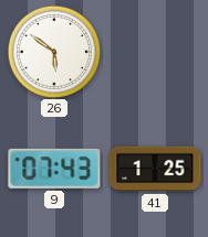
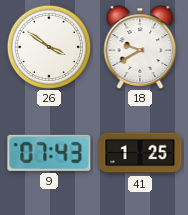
26: 5:51 -> 3:51
18: none -> 9:40
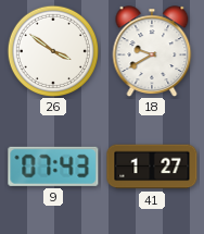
41: 1:25 -> 1:27
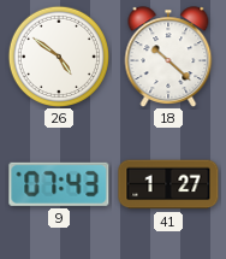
26: 3:51 -> 4:51
18: 9:40 -> 10:22
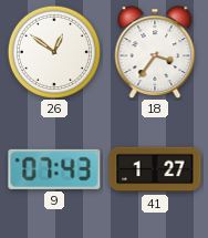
26: 4:51 -> 12:51
18: 10:22 -> 3:36
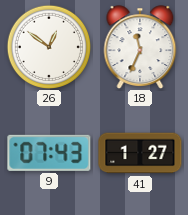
18: 3:36 -> 11:34
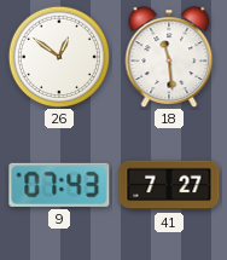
18: 11:34 -> 11:29
41: 1:27 -> 7:27
